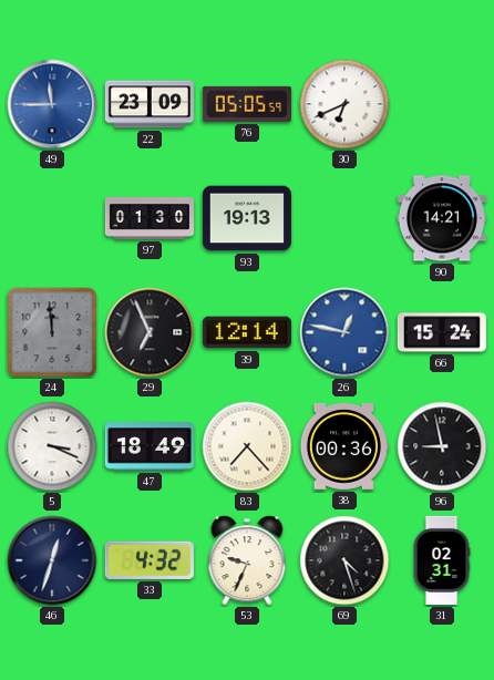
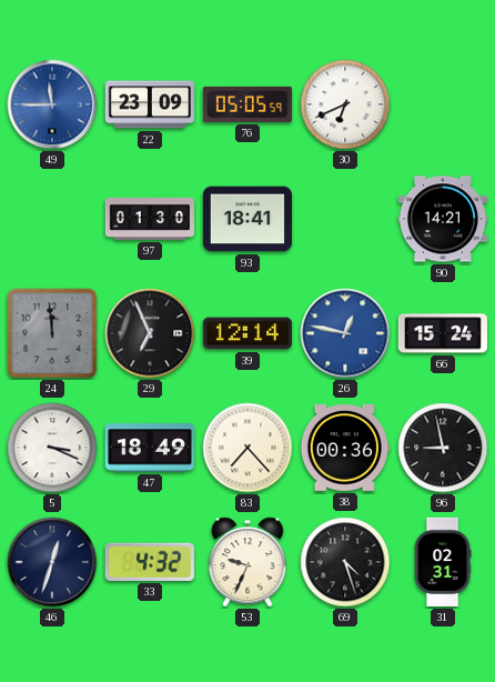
93: 19:13 -> 18:41
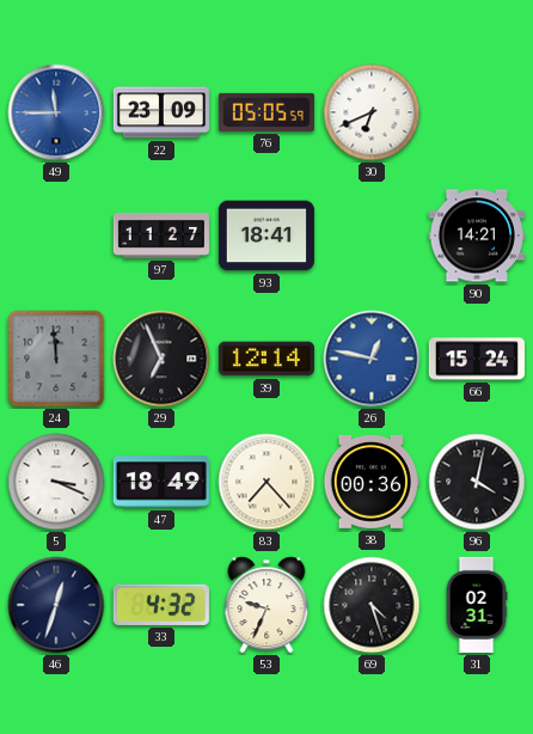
97: 01:30 -> 11:27
96: 8:58 -> 4:02
